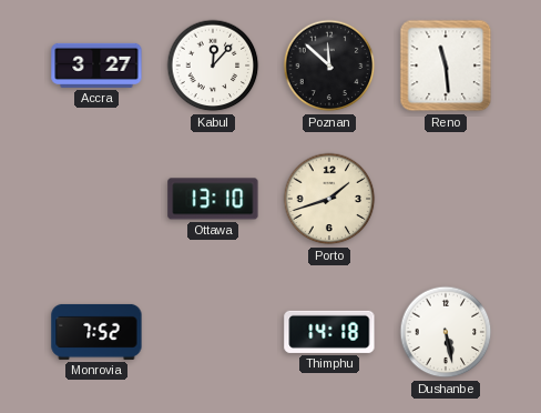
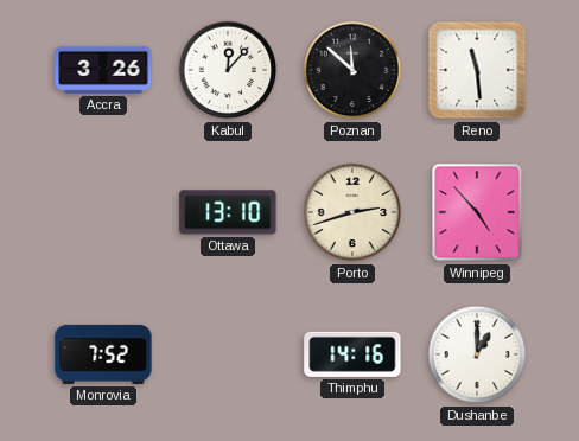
Accra: 3:27 -> 3:26
Porto: 1:42 -> 2:42
Winnipeg: none -> 4:53
Thimphu: 14:18 -> 14:16
Dushanbe: 5:28 -> 1:00
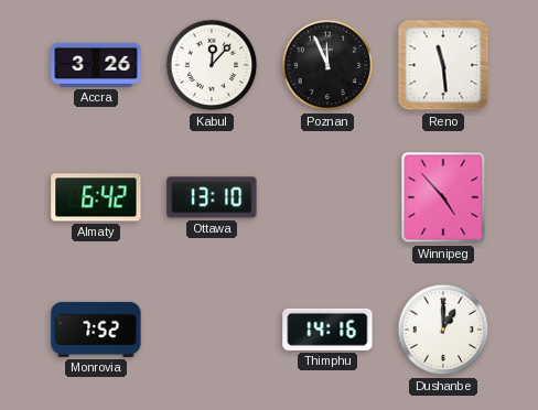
Poznan: 11:52 -> 11:56
Almaty: none -> 6:42
Porto: 2:42 -> none
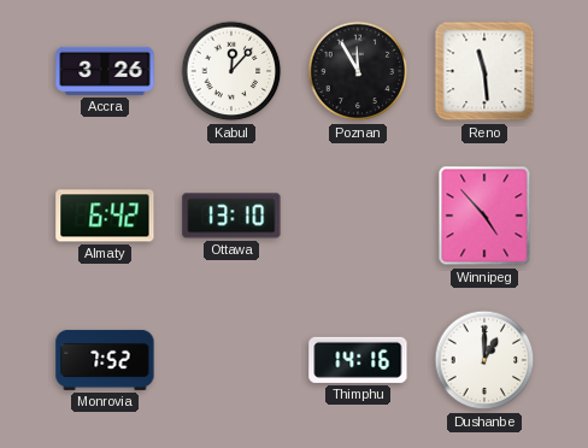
Poznan: 11:56 -> 11:55
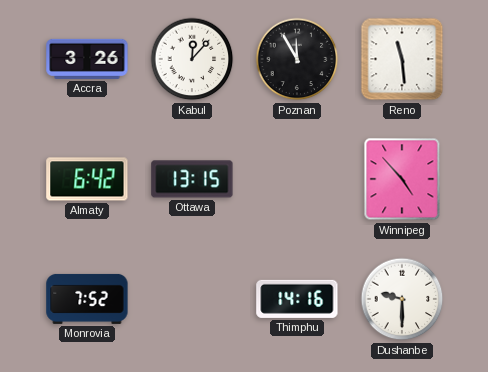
Ottawa: 13:10 -> 13:15
Dushanbe: 1:00 -> 9:30
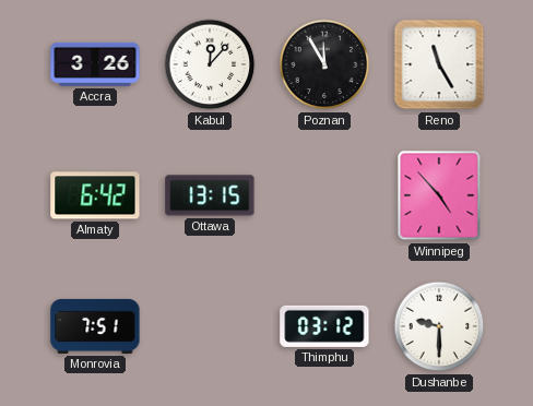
Reno: 11:29 -> 11:25
Monrovia: 7:52 -> 7:51
Thimphu: 14:16 -> 03:12
